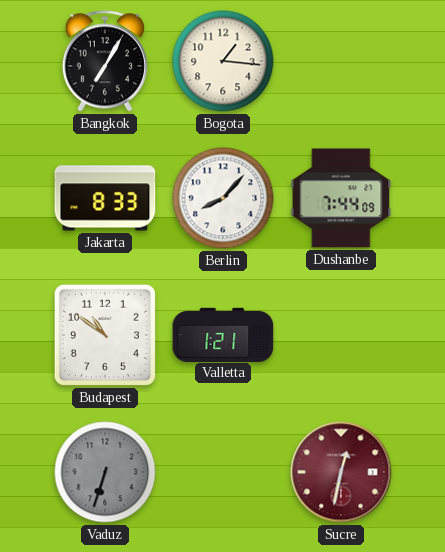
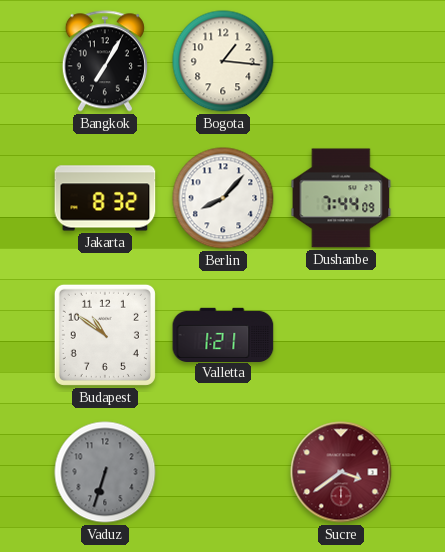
Jakarta: 8:33 -> 8:32
Sucre: 12:32 -> 3:39
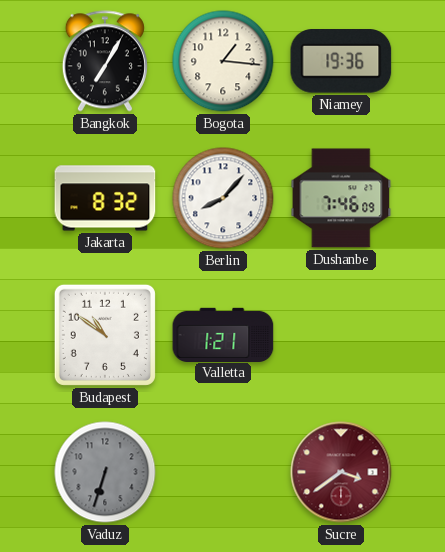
Niamey: none -> 19:36
Dushanbe: 7:44 -> 7:46
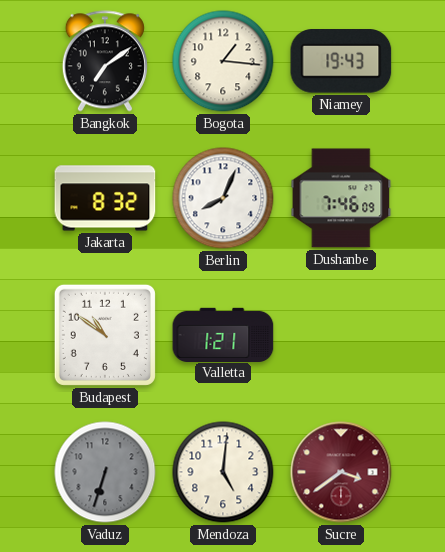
Bangkok: 7:05 -> 7:09
Niamey: 19:36 -> 19:43
Berlin: 8:07 -> 8:04
Mendoza: none -> 5:01
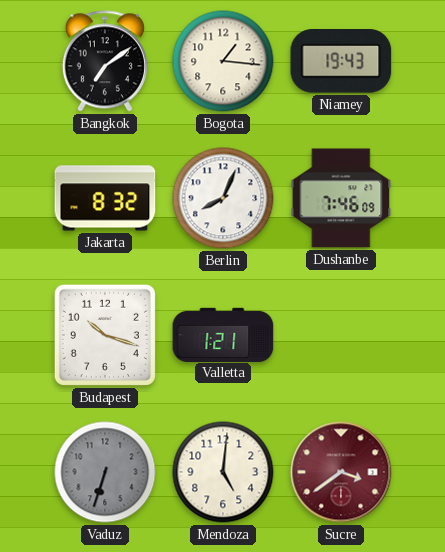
Budapest: 10:51 -> 10:18
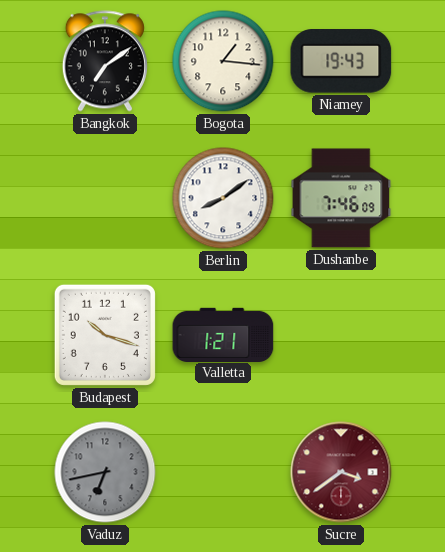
Jakarta: 8:32 -> none
Berlin: 8:04 -> 8:09
Vaduz: 6:33 -> 6:43
Mendoza: 5:01 -> none
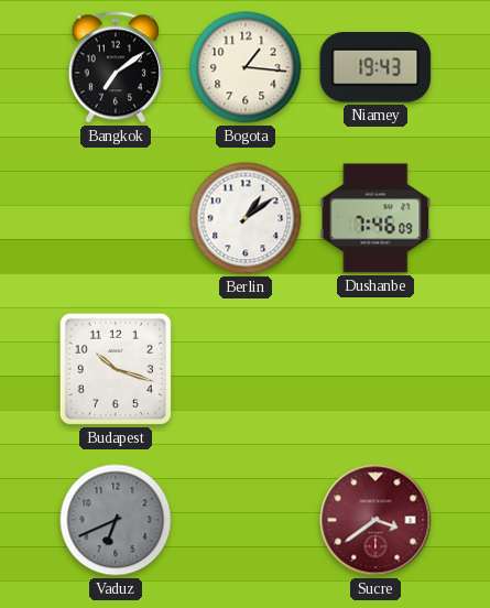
Berlin: 8:09 -> 1:09
Valletta: 1:21 -> none
Vaduz: 6:43 -> 6:41
